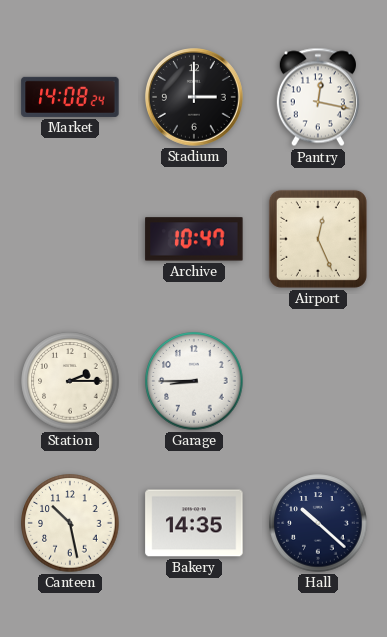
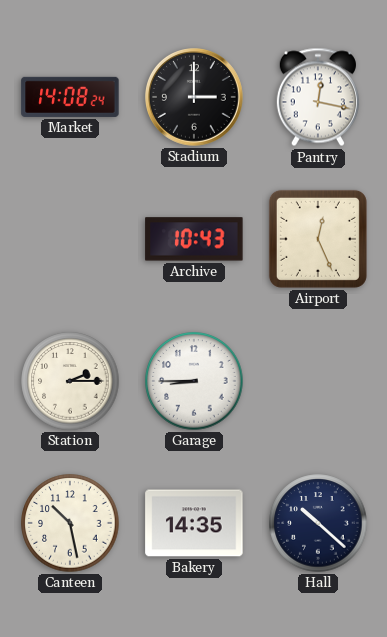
Archive: 10:47 -> 10:43
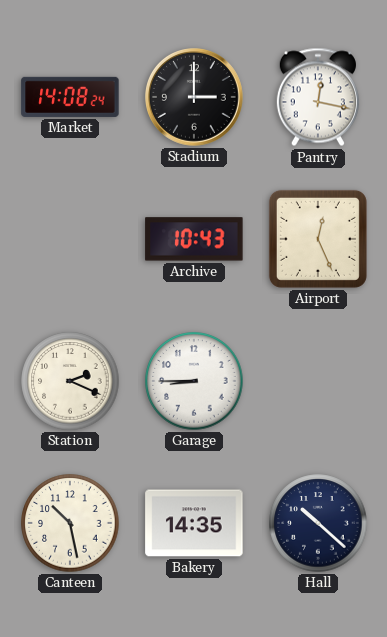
Station: 2:15 -> 2:19
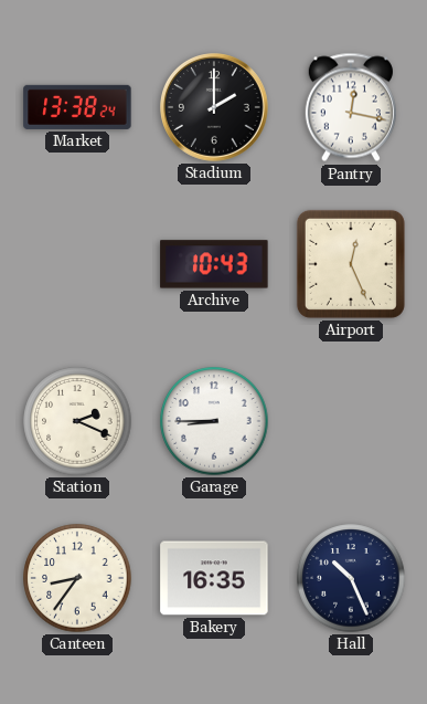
Market: 14:08 -> 13:38
Stadium: 3:00 -> 2:00
Canteen: 10:28 -> 8:36
Bakery: 14:35 -> 16:35
Hall: 10:22 -> 10:26
